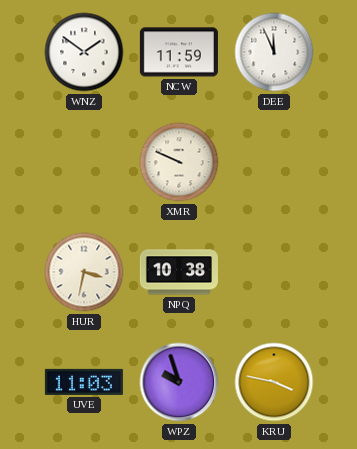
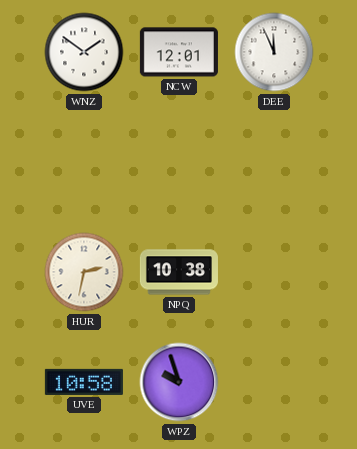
NCW: 11:59 -> 12:01
XMR: 9:49 -> none
HUR: 3:32 -> 2:32
UVE: 11:03 -> 10:58
KRU: 3:47 -> none
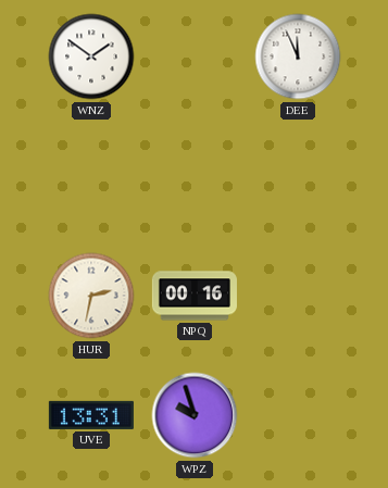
NCW: 12:01 -> none
NPQ: 10:38 -> 00:16
UVE: 10:58 -> 13:31
